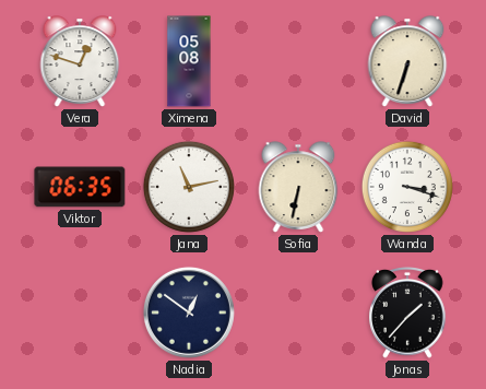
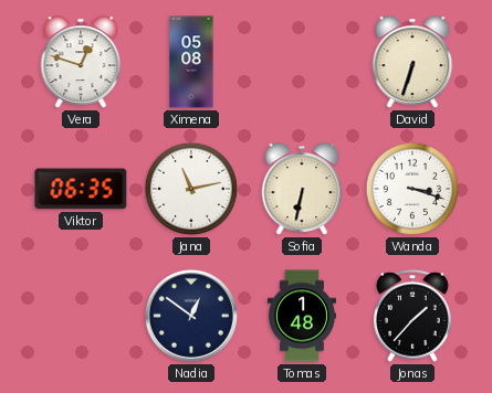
Tomas: none -> 1:48
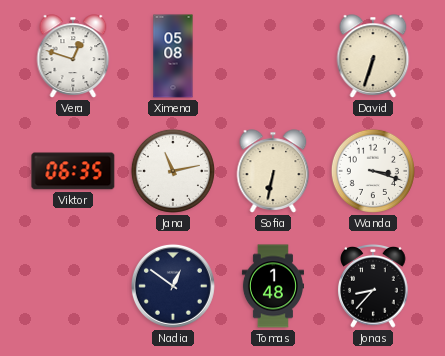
Jonas: 1:37 -> 8:37
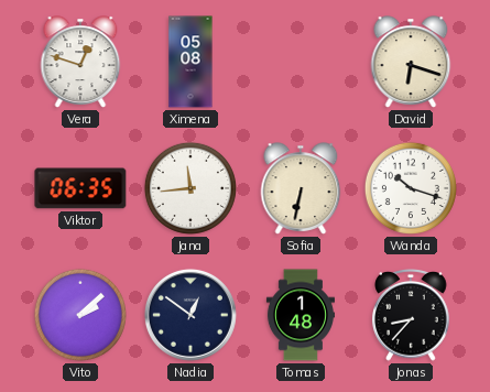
David: 6:33 -> 6:18
Jana: 11:13 -> 11:44
Wanda: 3:18 -> 10:18
Vito: none -> 2:08
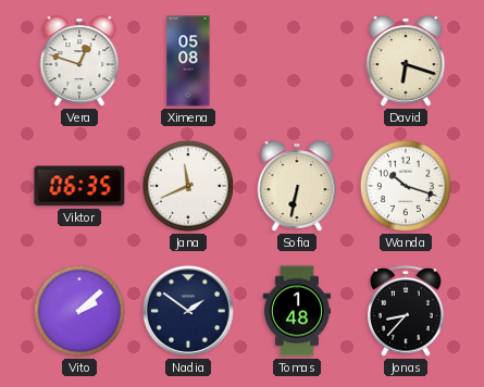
Jana: 11:44 -> 11:41
Nadia: 12:51 -> 1:51
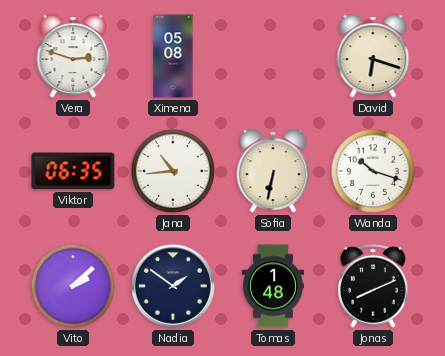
Vera: 12:48 -> 2:48
Jana: 11:41 -> 10:44
Jonas: 8:37 -> 8:11
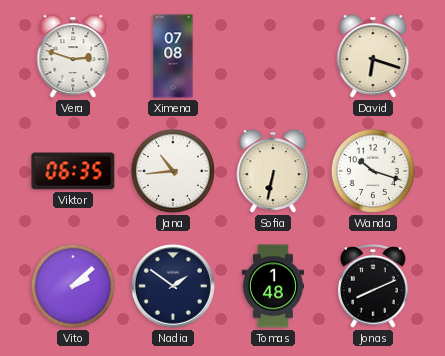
Ximena: 05:08 -> 07:08
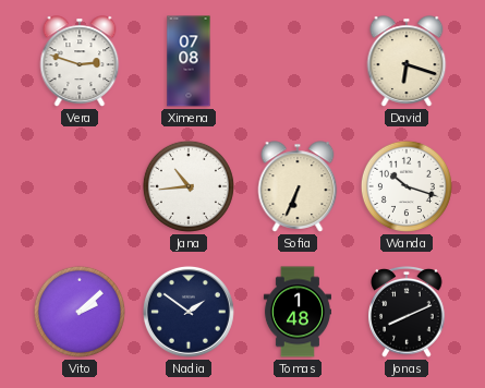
Viktor: 06:35 -> none
Sofia: 6:32 -> 6:34
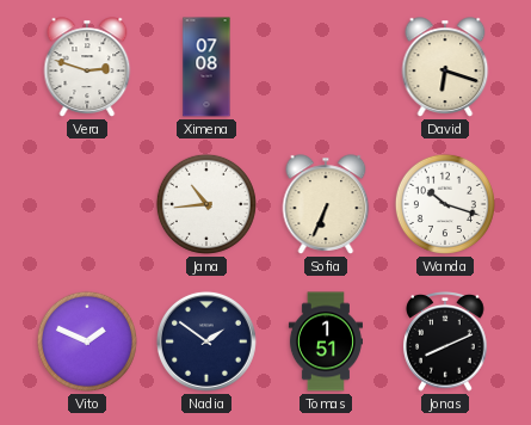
Vito: 2:08 -> 1:49
Tomas: 1:48 -> 1:51
